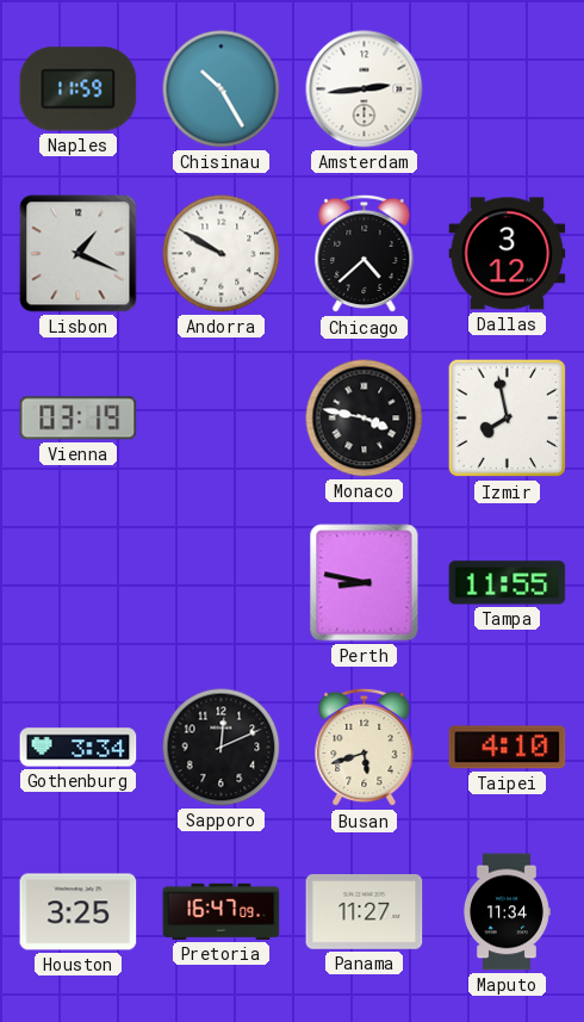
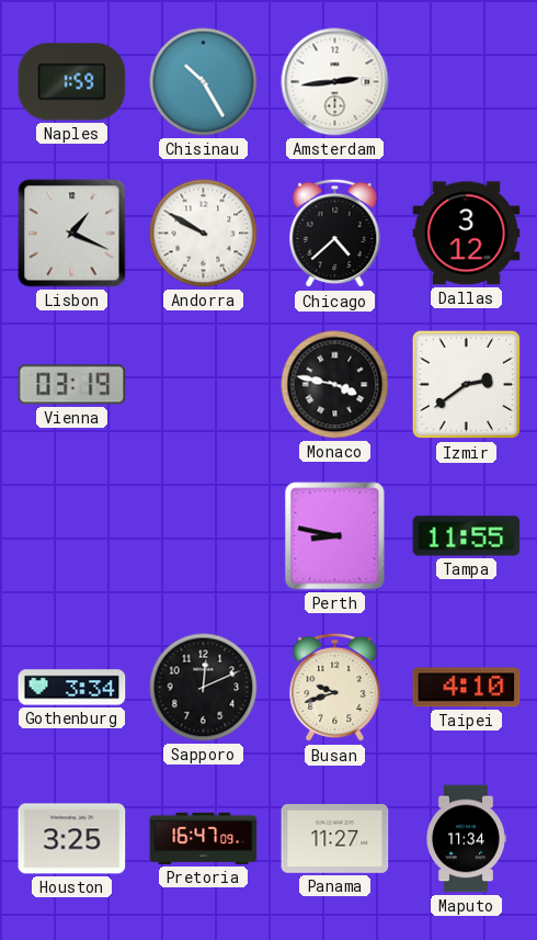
Naples: 11:59 -> 1:59
Izmir: 7:58 -> 2:39
Busan: 5:42 -> 9:42
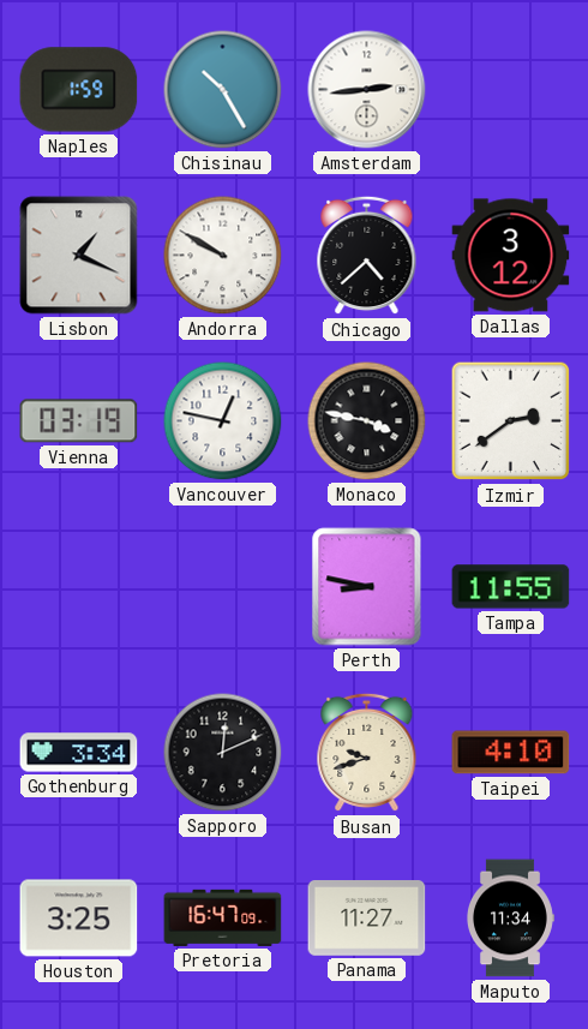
Vancouver: none -> 12:47
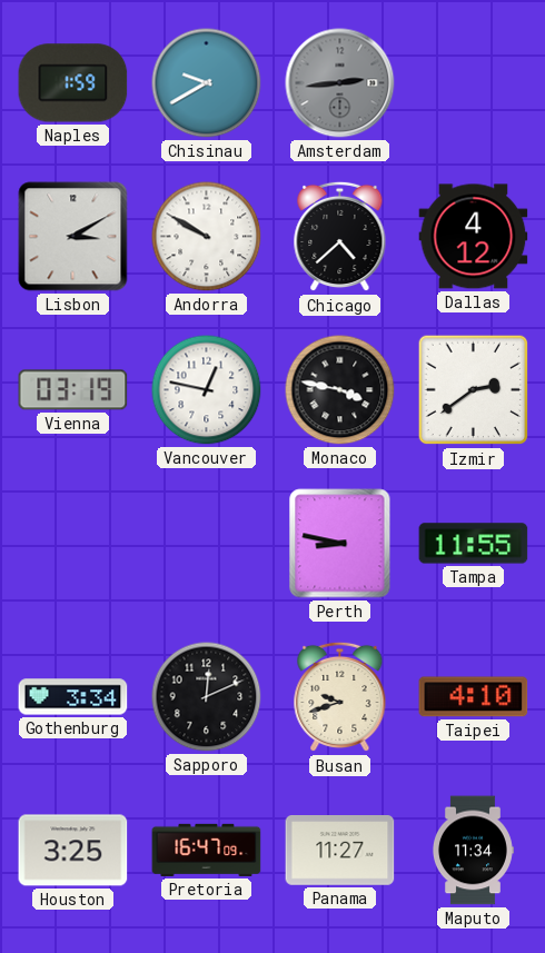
Chisinau: 10:25 -> 9:40
Amsterdam dial: white -> grey
Lisbon: 1:19 -> 3:10
Dallas: 3:12 -> 4:12
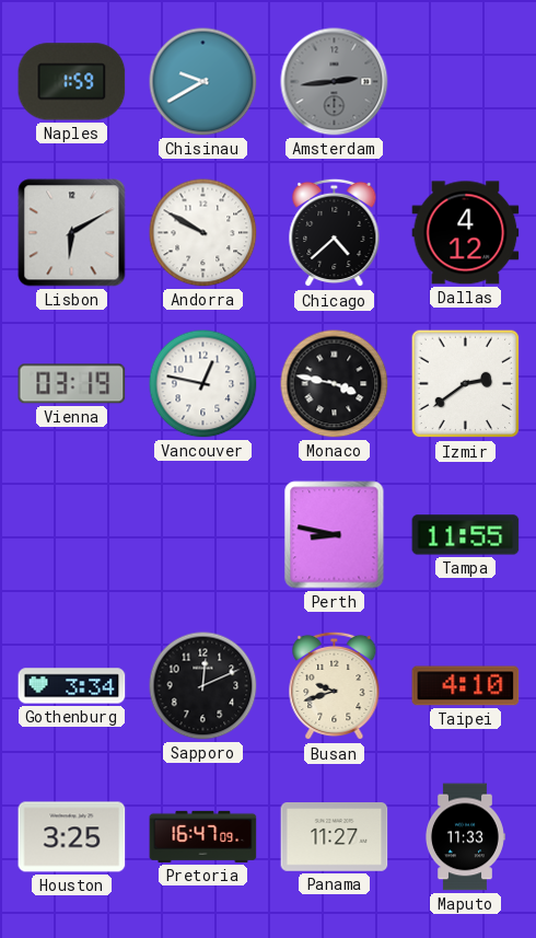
Lisbon: 3:10 -> 6:10
Maputo: 11:34 -> 11:33
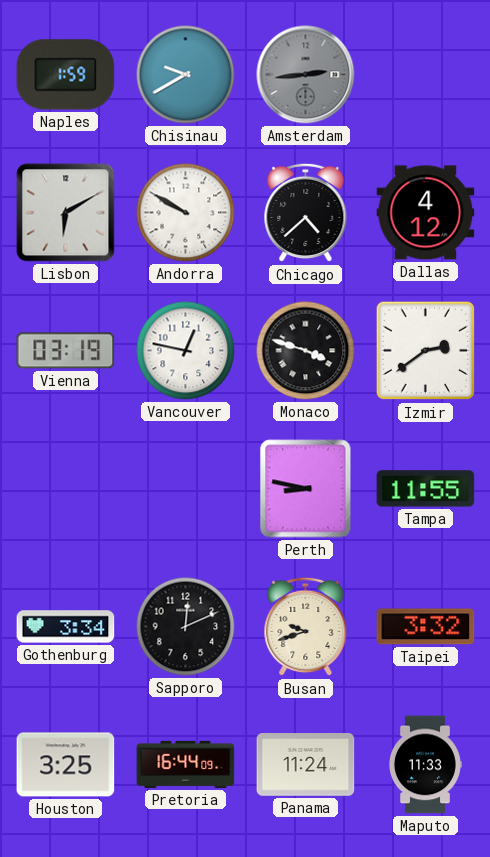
Monaco: 3:47 -> 3:48
Taipei: 4:10 -> 3:32
Pretoria: 16:47 -> 16:44
Panama: 11:27 -> 11:24
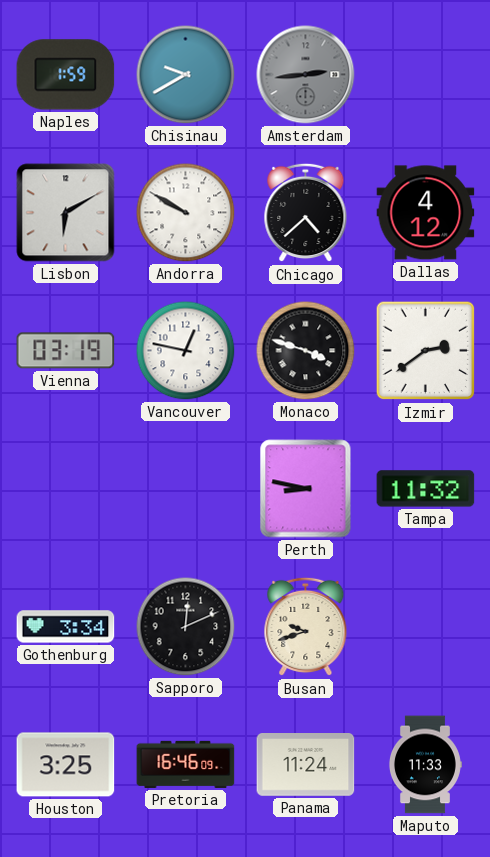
Tampa: 11:55 -> 11:32
Taipei: 3:32 -> none
Pretoria: 16:44 -> 16:46
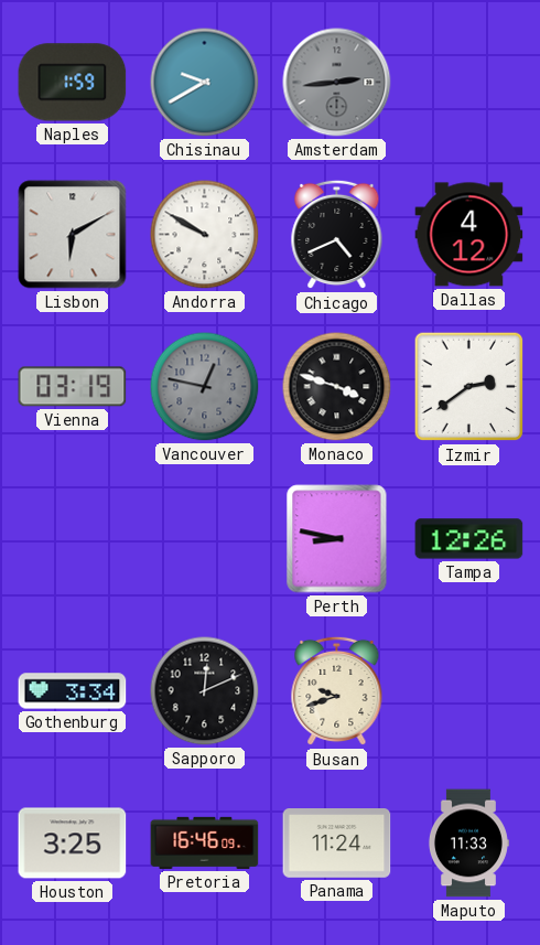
Chicago: 4:38 -> 4:41
Vancouver dial: white -> grey
Tampa: 11:32 -> 12:26
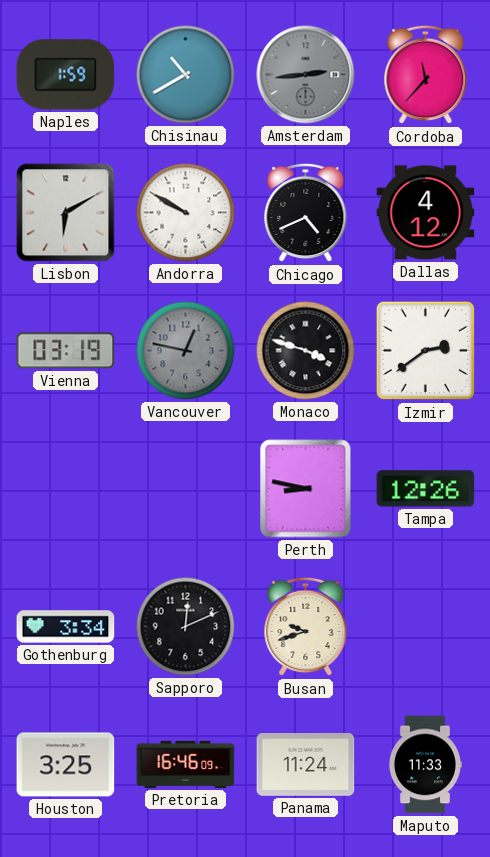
Chisinau: 9:40 -> 10:40
Cordoba: none -> 11:37
